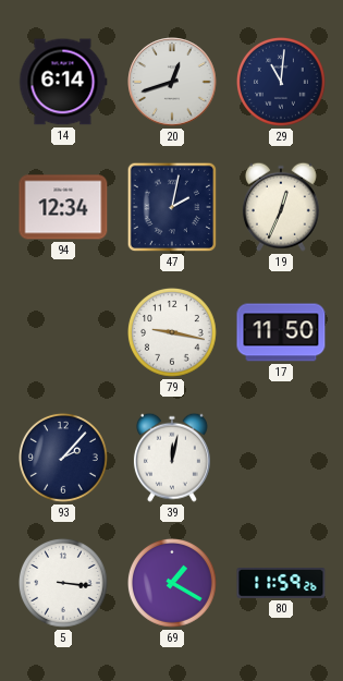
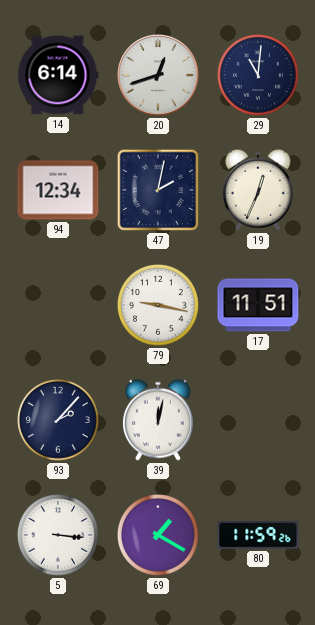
17: 11:50 -> 11:51
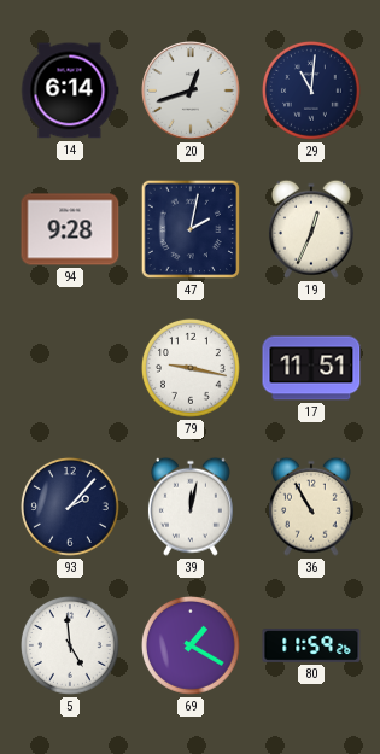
94: 12:34 -> 9:28
36: none -> 10:55
5: 3:16 -> 4:59
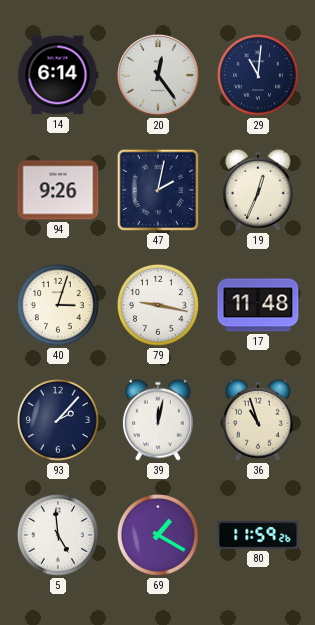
20: 12:42 -> 12:24
94: 9:28 -> 9:26
40: none -> 3:03
17: 11:51 -> 11:48
36: 10:55 -> 10:57
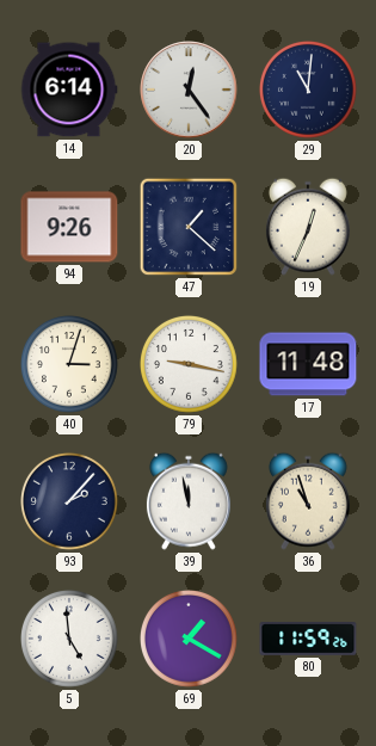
47: 2:02 -> 1:22
39: 12:02 -> 11:58
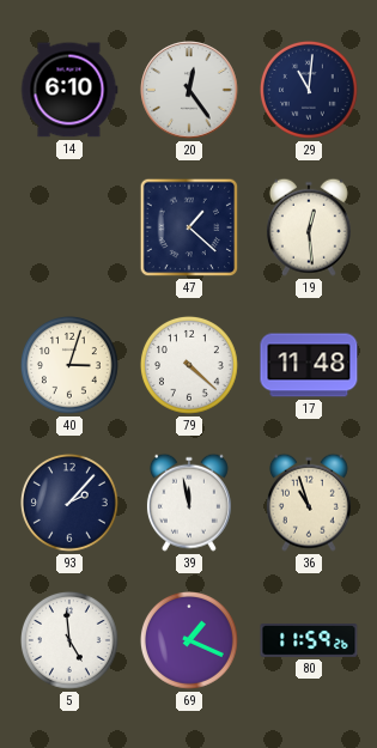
14: 6:14 -> 6:10
94: 9:26 -> none
19: 12:34 -> 12:29
79: 9:17 -> 4:22
69: 1:20 -> 1:19
